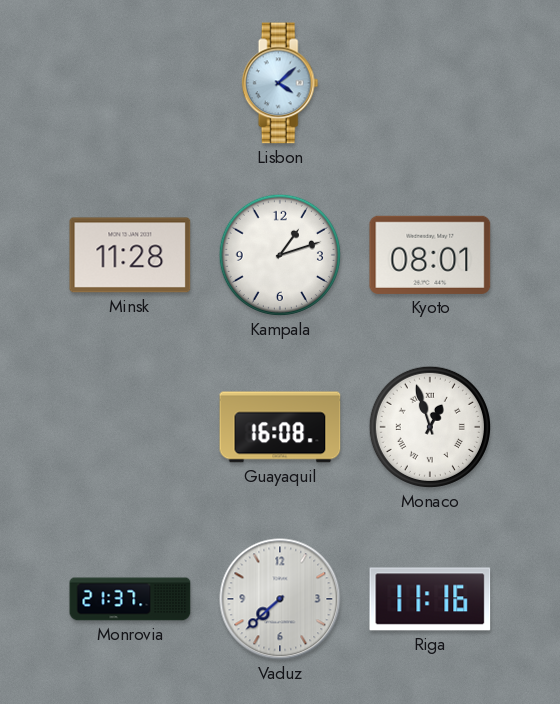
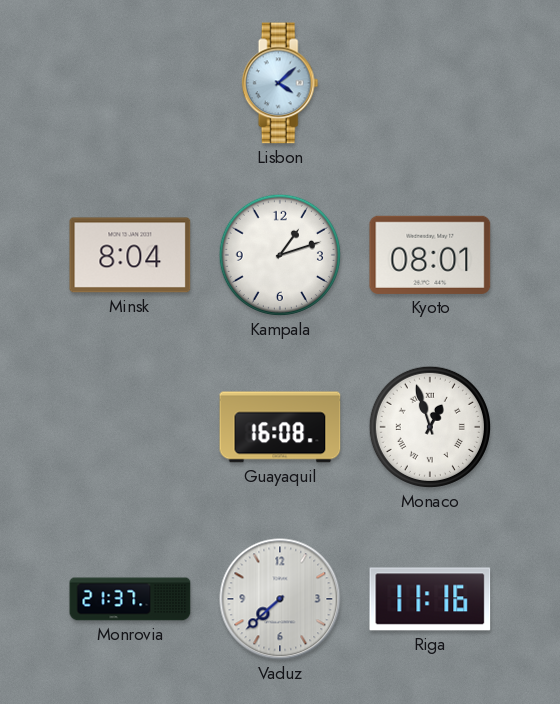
Minsk: 11:28 -> 8:04
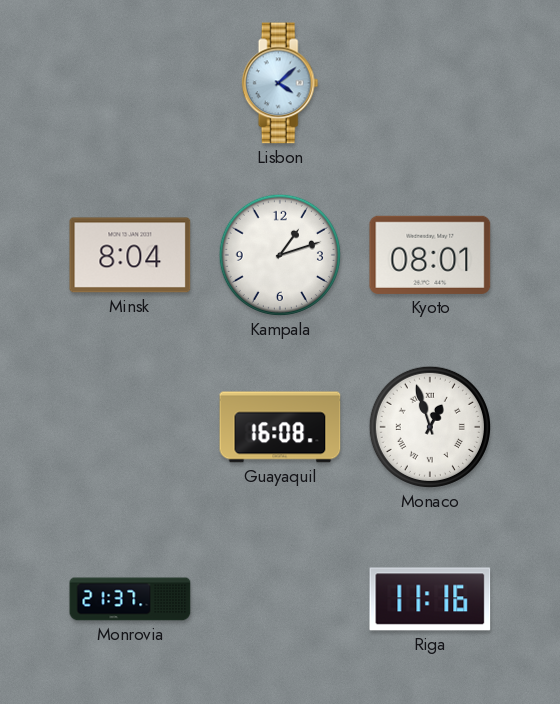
Vaduz: 7:38 -> none
